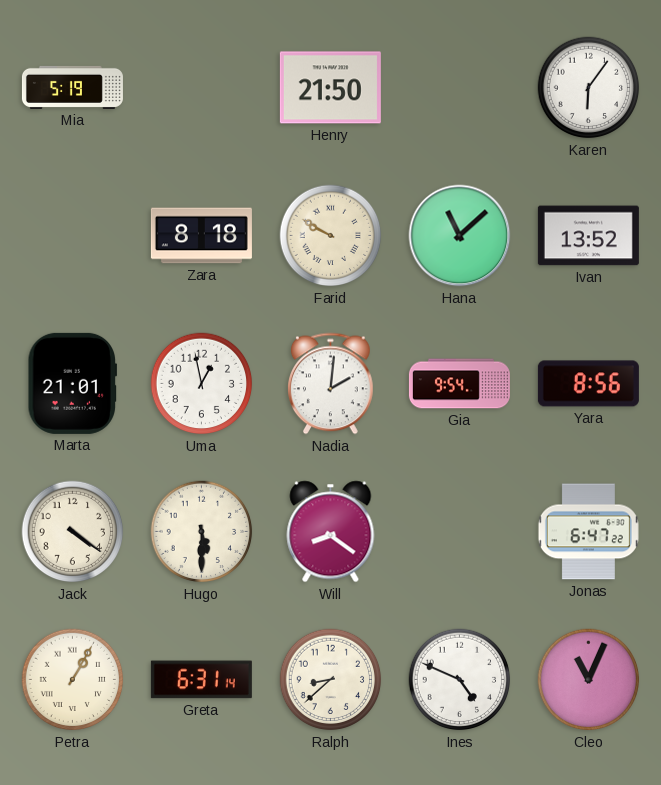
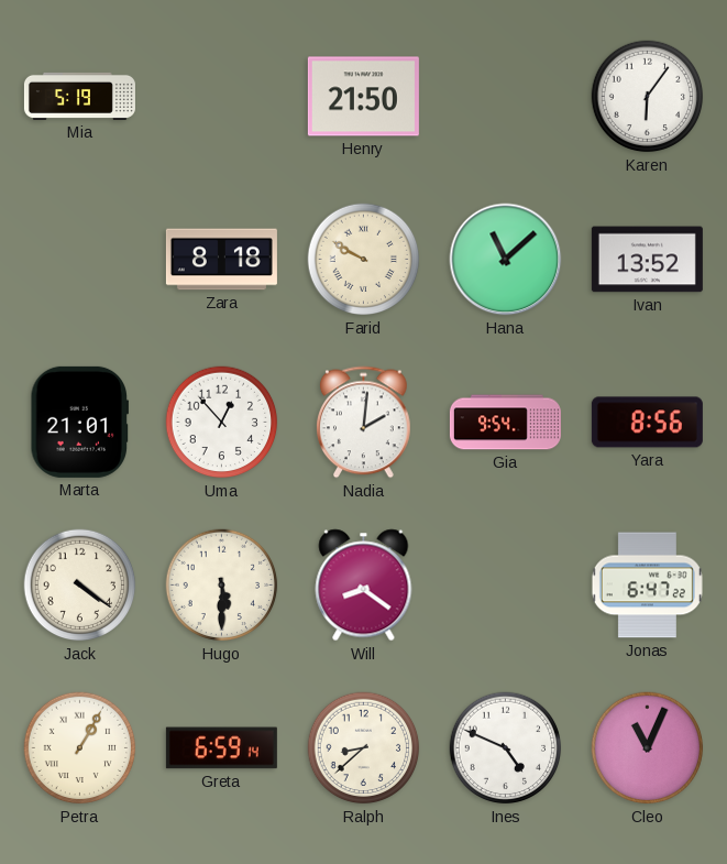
Uma: 12:58 -> 12:53
Greta: 6:31 -> 6:59
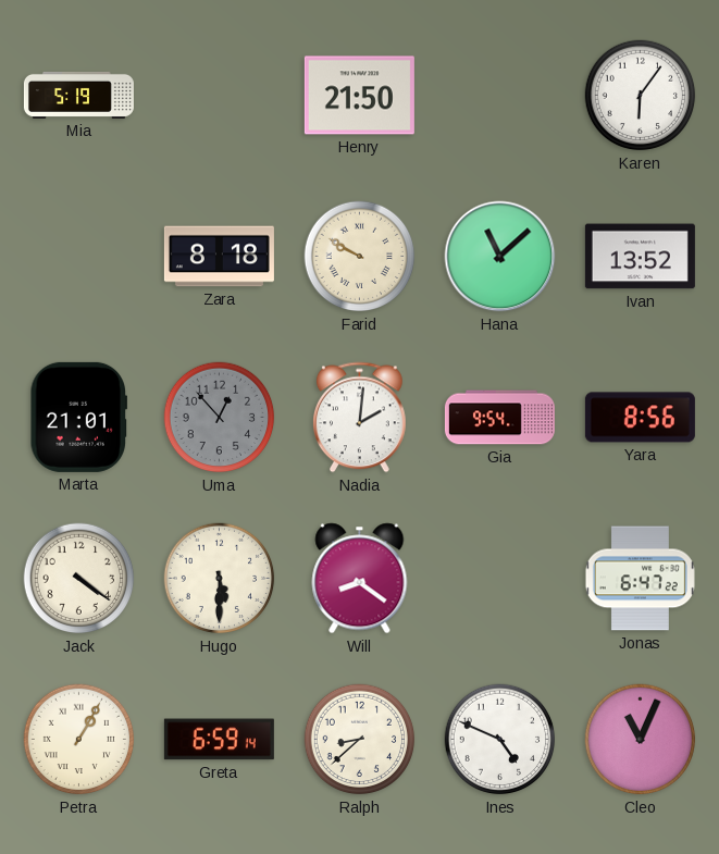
Uma dial: white -> grey
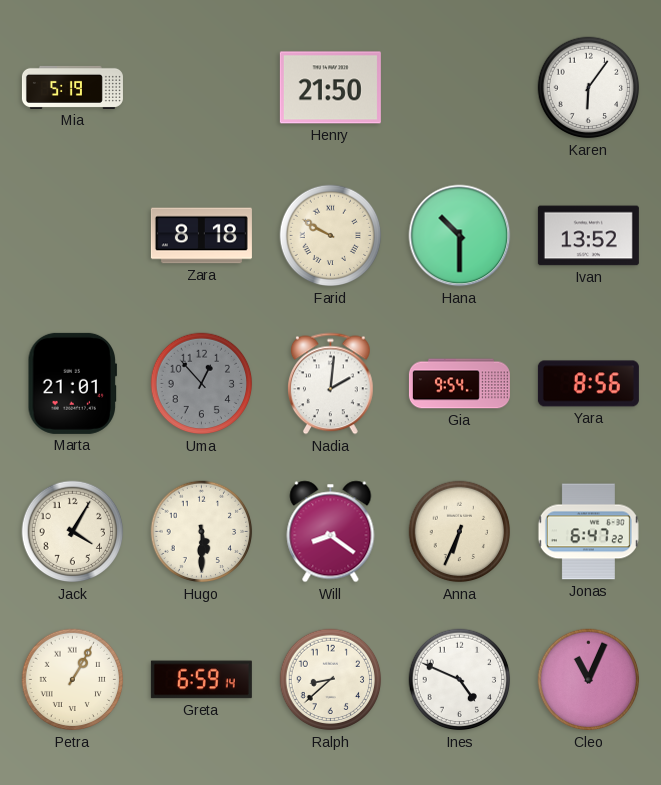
Hana: 11:08 -> 10:30
Jack: 4:21 -> 4:05
Anna: none -> 6:34
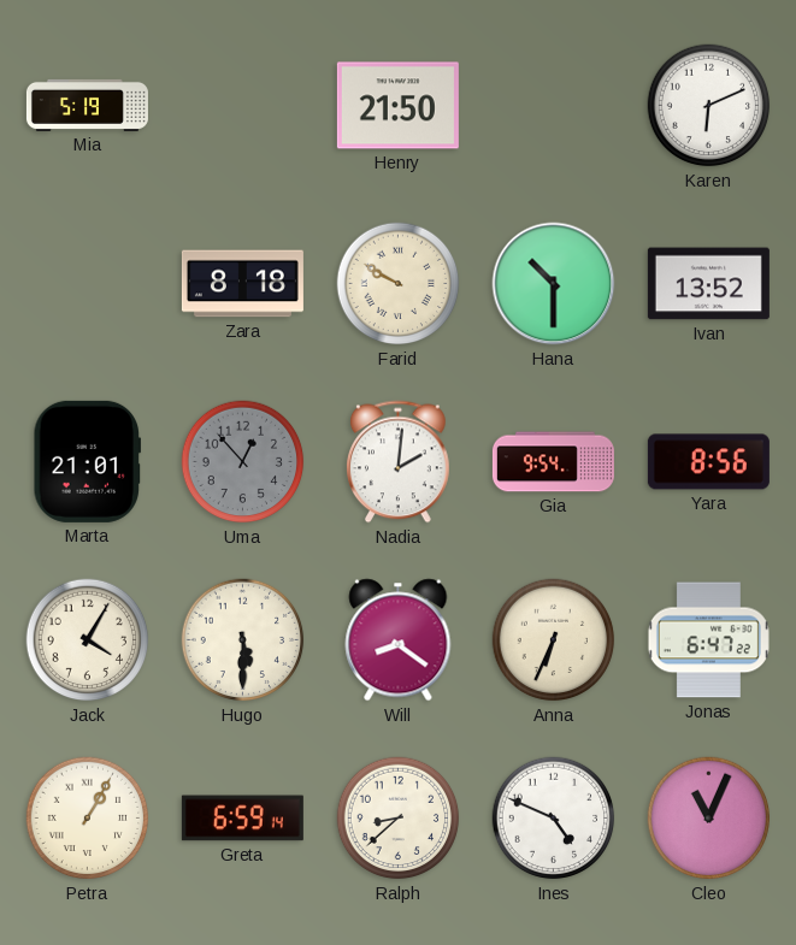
Karen: 6:06 -> 6:11
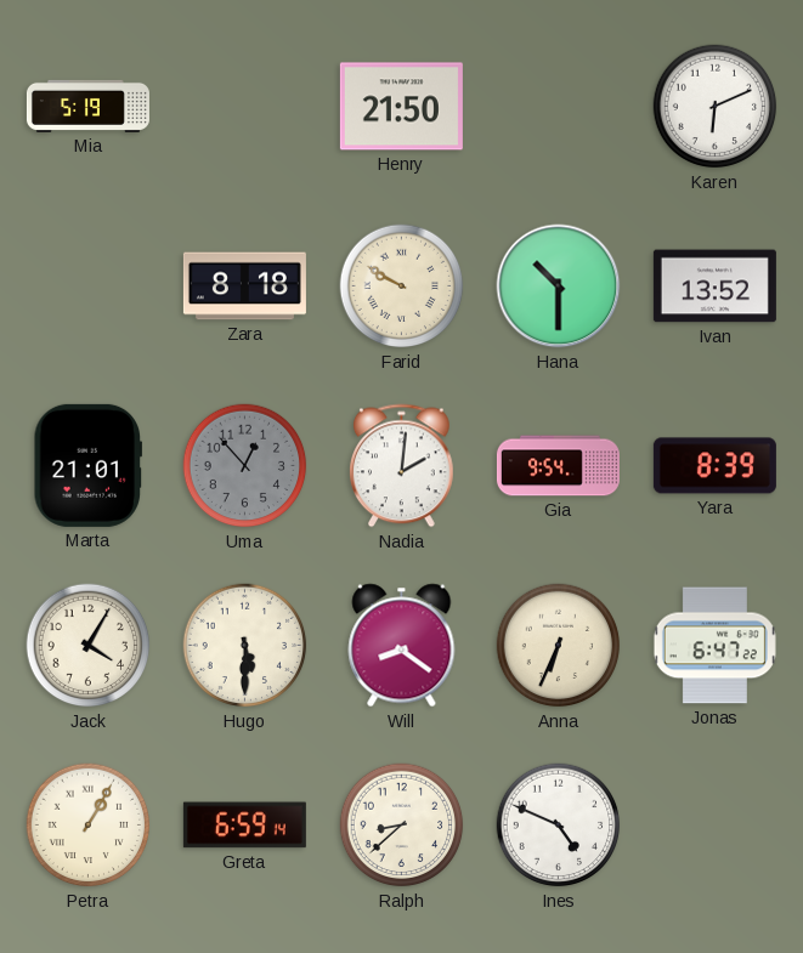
Yara: 8:56 -> 8:39
Cleo: 11:04 -> none
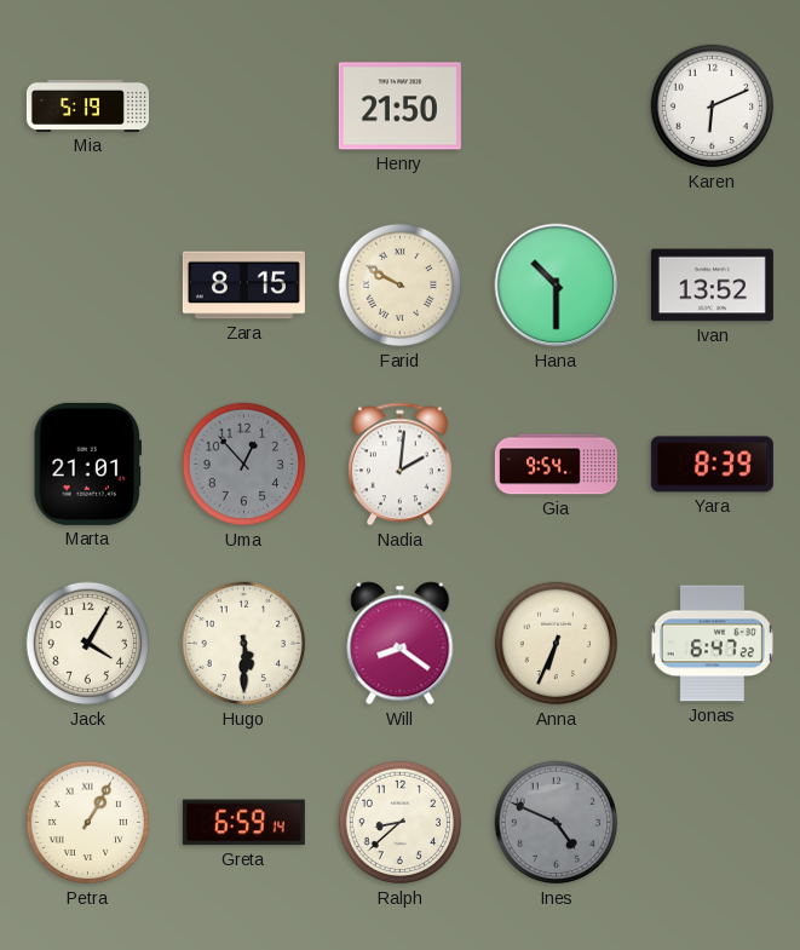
Zara: 8:18 -> 8:15
Ines dial: white -> grey
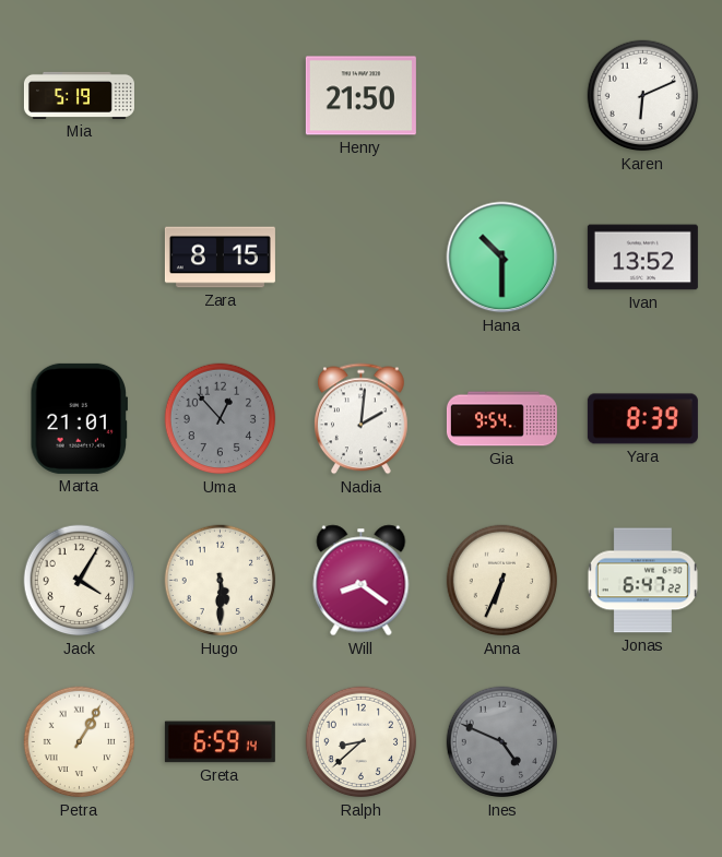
Farid: 9:50 -> none
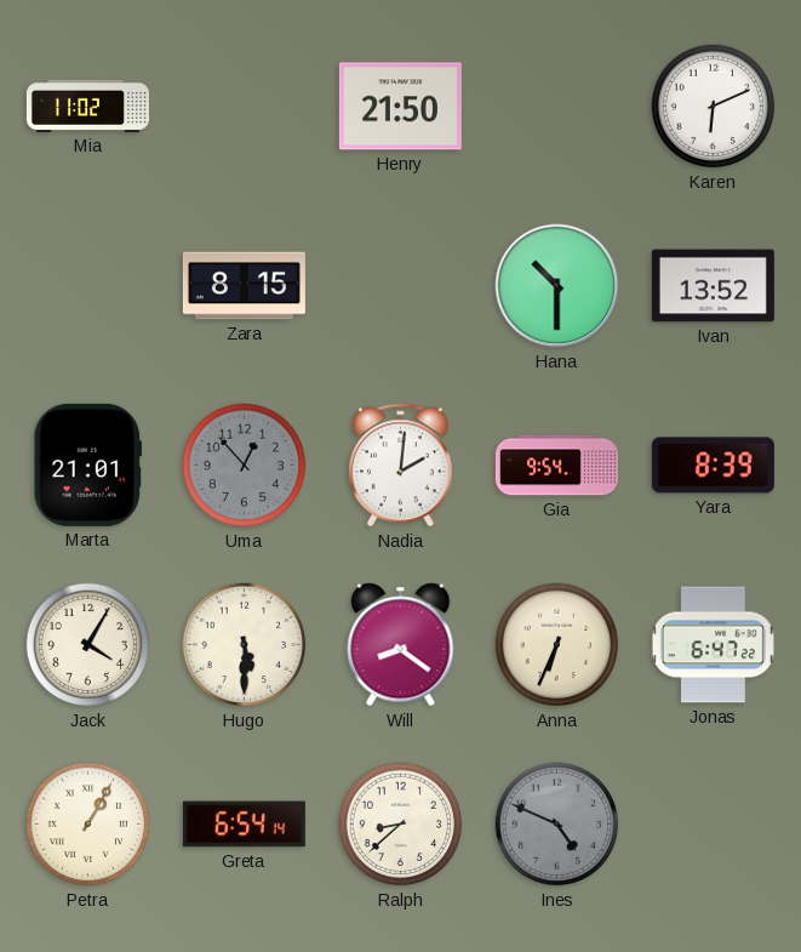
Mia: 5:19 -> 11:02
Greta: 6:59 -> 6:54
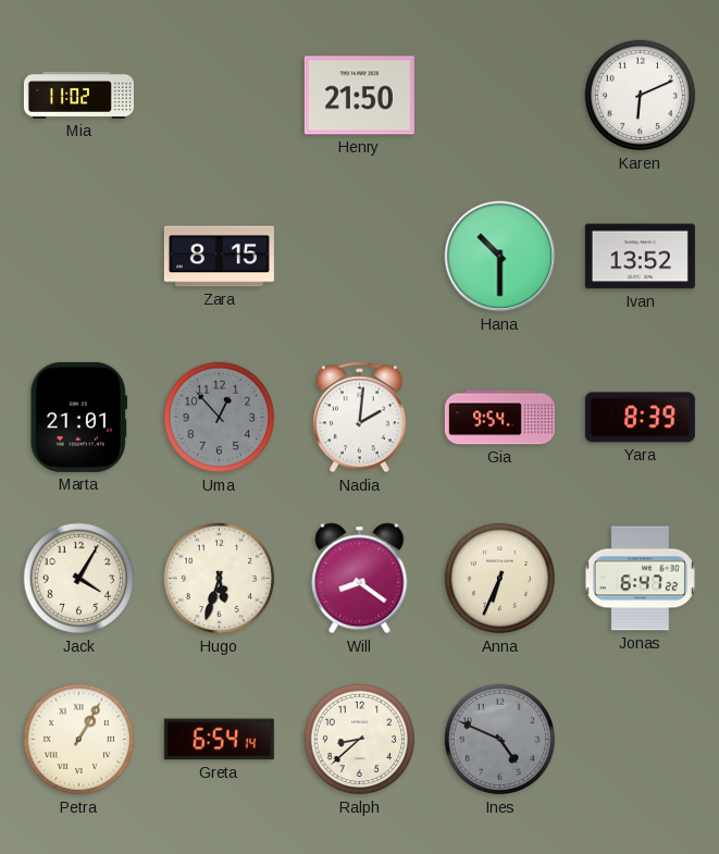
Hugo: 5:30 -> 5:33
